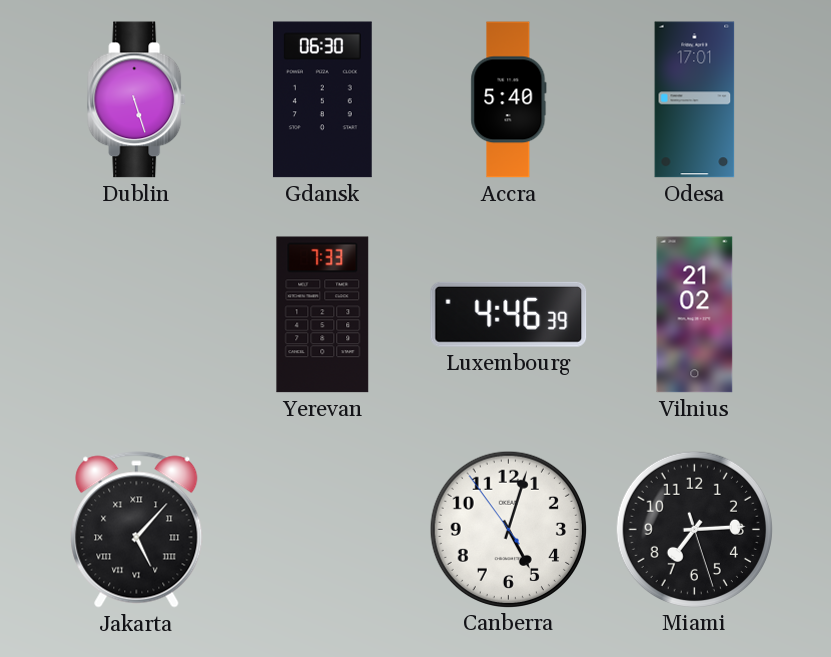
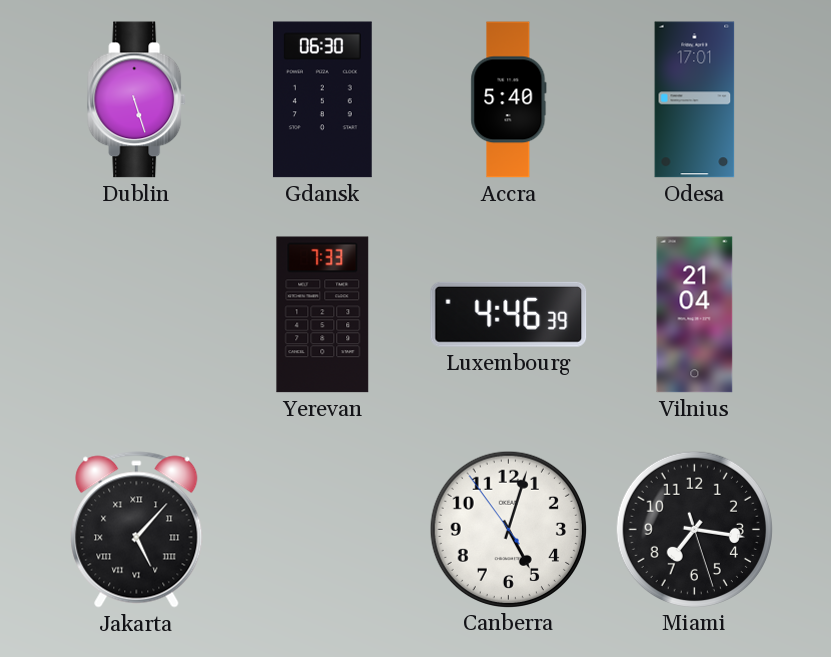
Vilnius: 21:02 -> 21:04
Miami: 7:14 -> 7:16
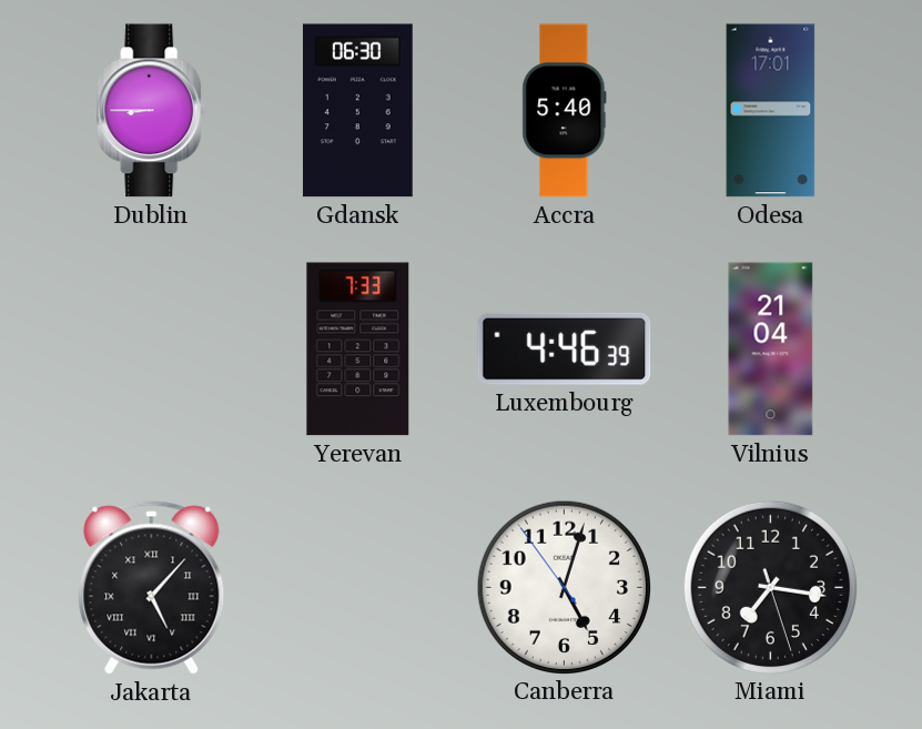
Dublin: 5:27 -> 8:45
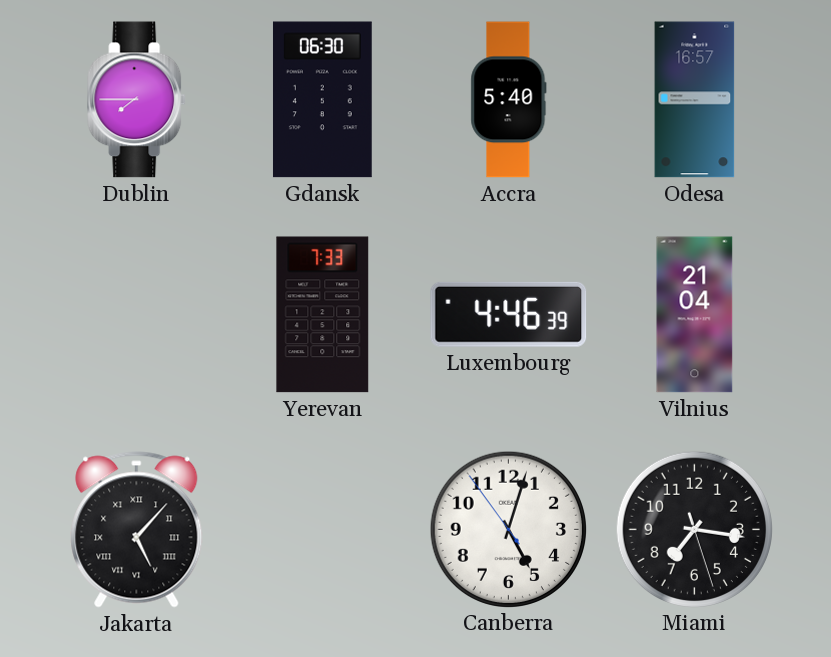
Dublin: 8:45 -> 7:45
Odesa: 17:01 -> 16:57
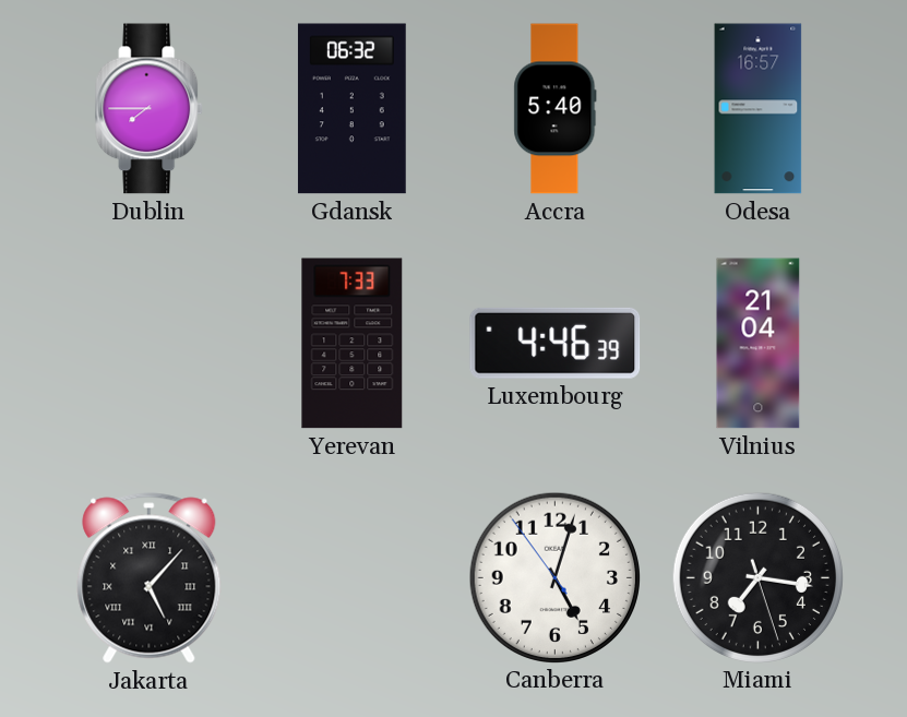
Gdansk: 06:30 -> 06:32
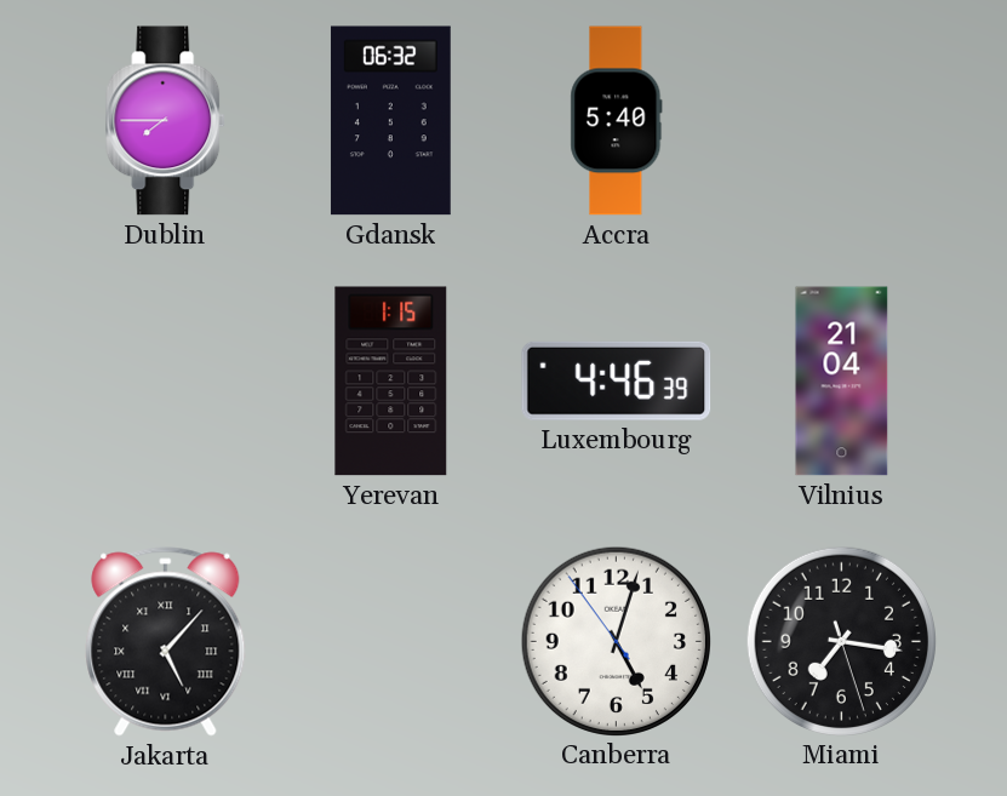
Odesa: 16:57 -> none
Yerevan: 7:33 -> 1:15
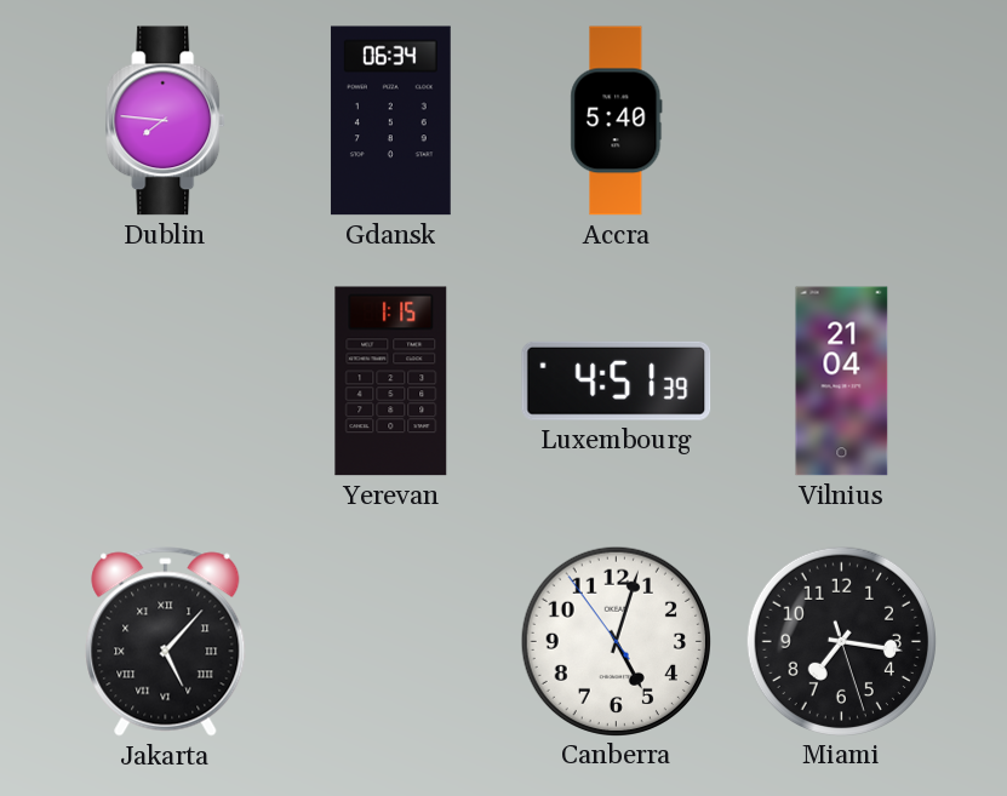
Dublin: 7:45 -> 7:46
Gdansk: 06:32 -> 06:34
Luxembourg: 4:46 -> 4:51
